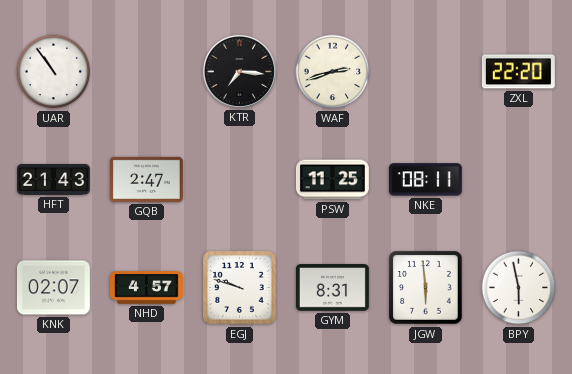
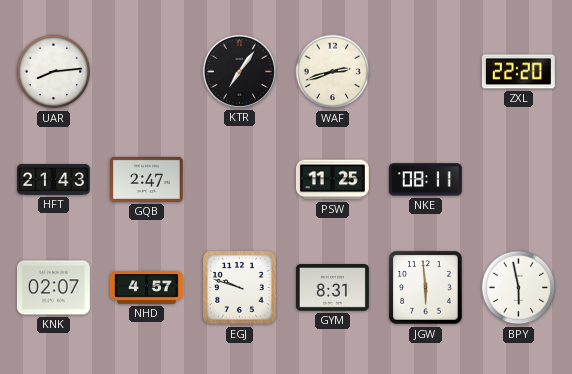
UAR: 10:54 -> 8:14
KTR: 7:16 -> 7:06
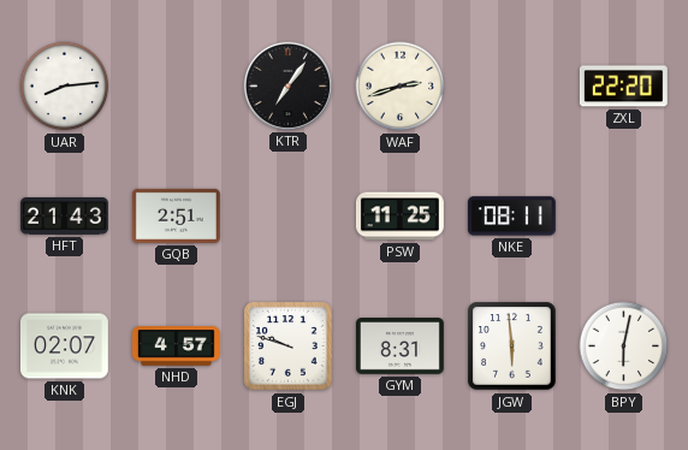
GQB: 2:47 -> 2:51
BPY: 5:58 -> 6:02
